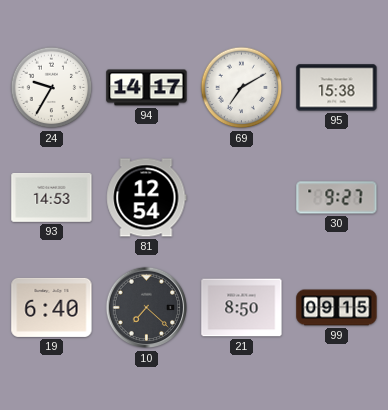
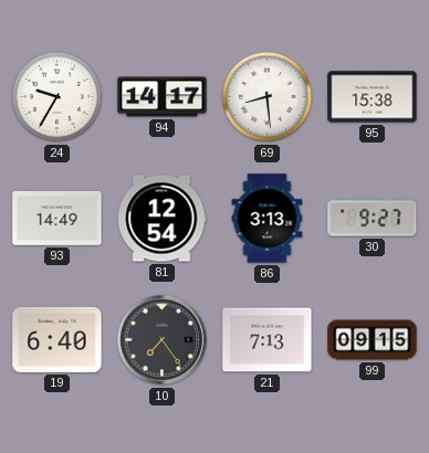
69: 7:10 -> 8:29
93: 14:53 -> 14:49
86: none -> 3:13
10: 7:22 -> 7:24
21: 8:50 -> 7:13
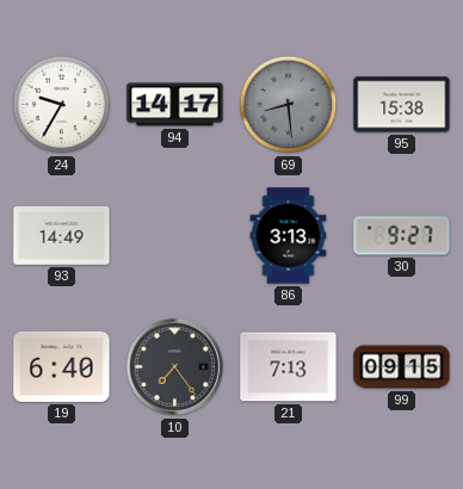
69 dial: white -> grey
81: 12:54 -> none
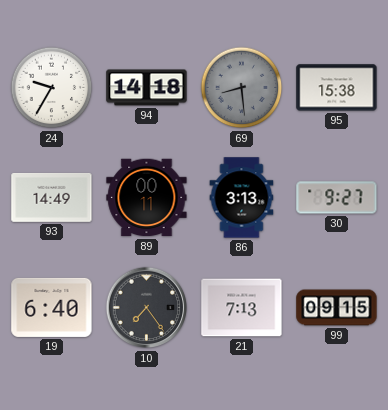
94: 14:17 -> 14:18
89: none -> 00:11
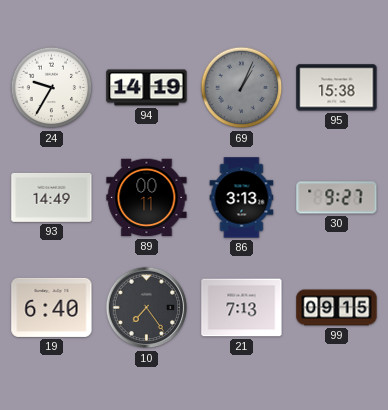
94: 14:18 -> 14:19
69: 8:29 -> 1:04
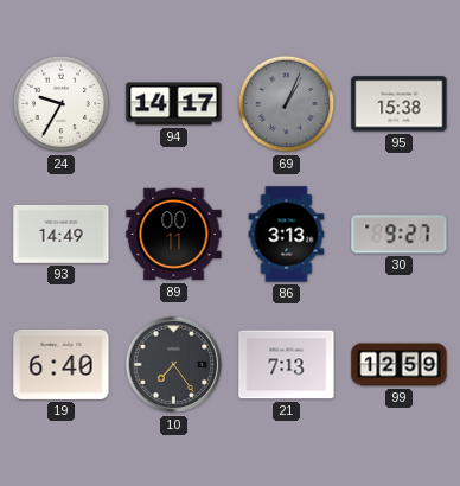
94: 14:19 -> 14:17
99: 09:15 -> 12:59
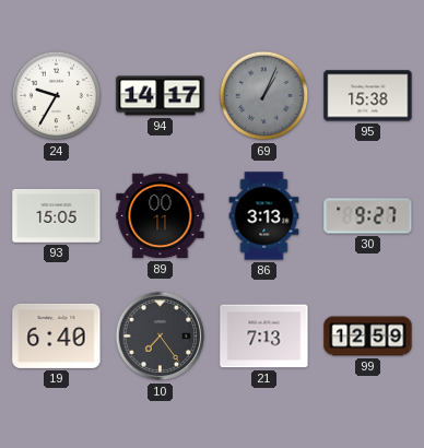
93: 14:49 -> 15:05
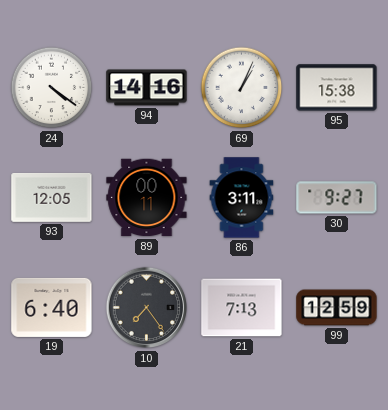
24: 9:35 -> 4:21
94: 14:17 -> 14:16
69 dial: grey -> white
93: 15:05 -> 12:05
86: 3:13 -> 3:11
